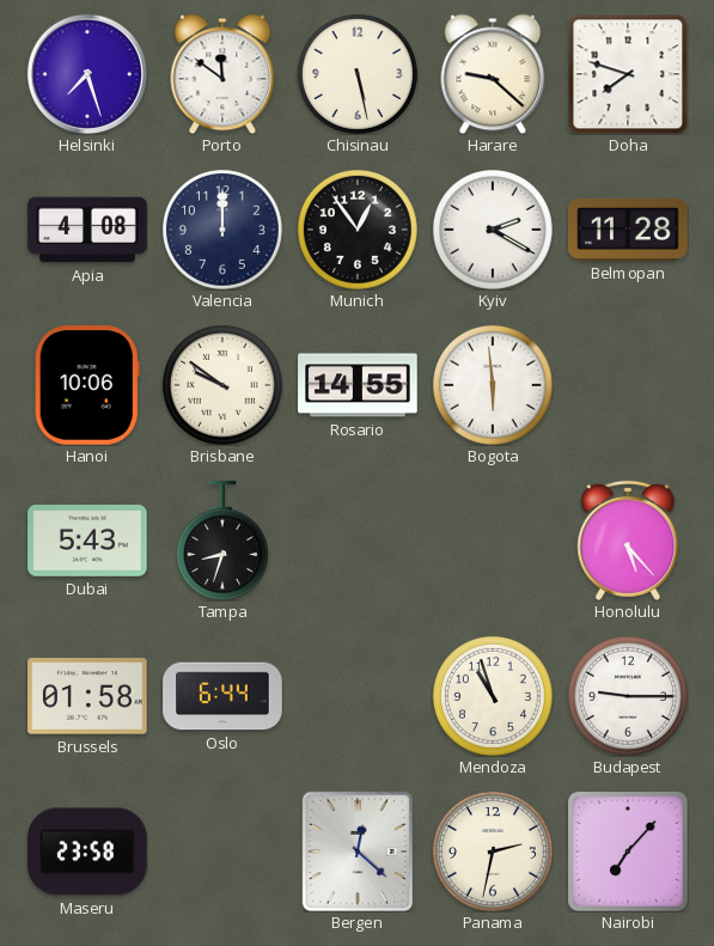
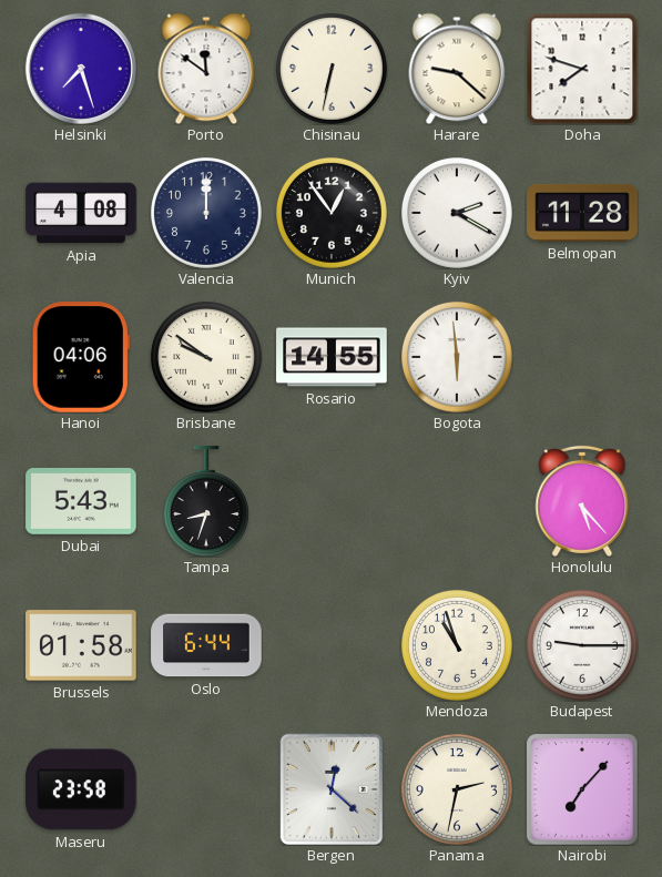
Chisinau: 5:28 -> 6:32
Hanoi: 10:06 -> 04:06
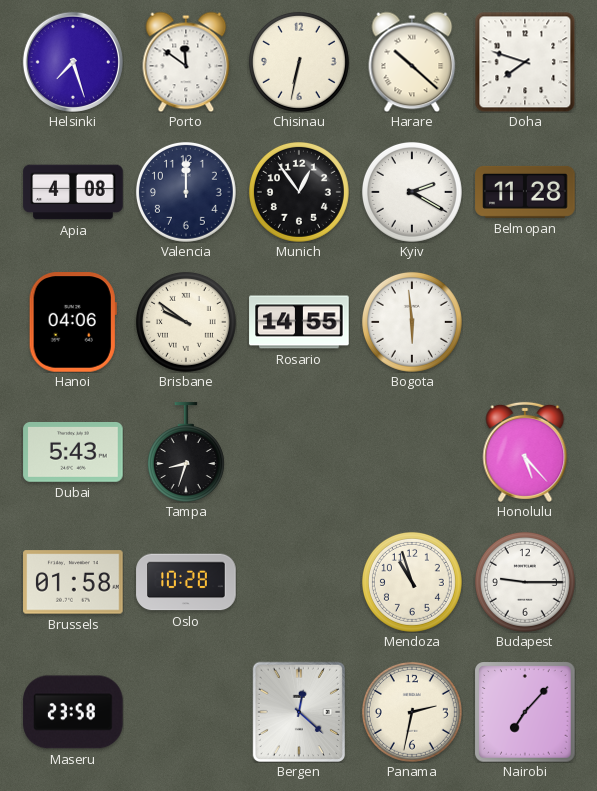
Harare: 9:22 -> 10:22
Oslo: 6:44 -> 10:28
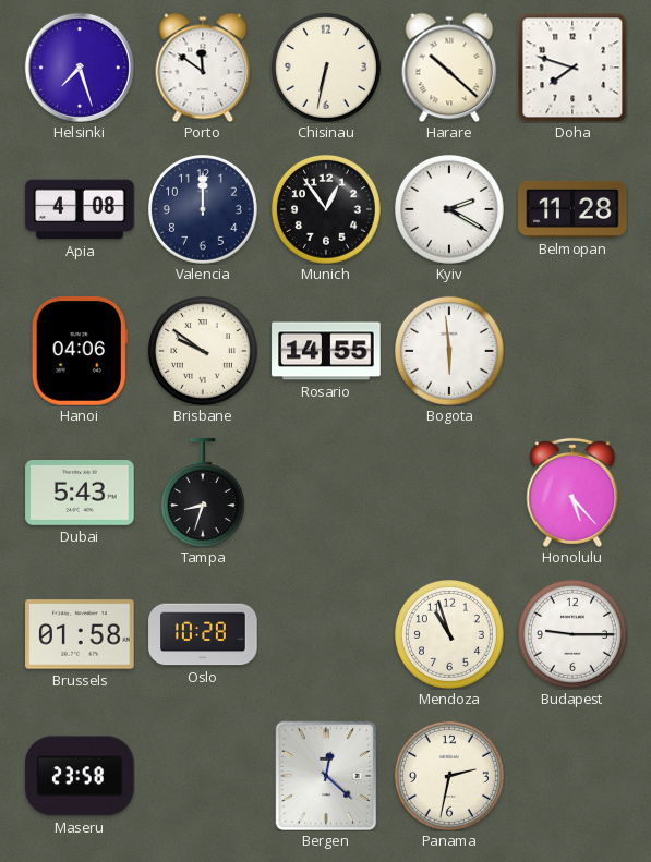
Nairobi: 7:07 -> none
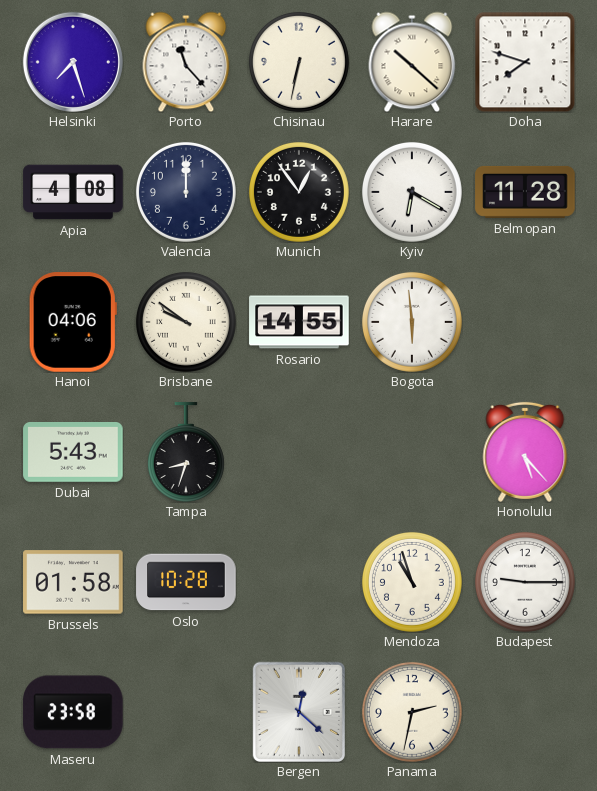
Porto: 11:51 -> 11:23
Kyiv: 2:20 -> 6:20
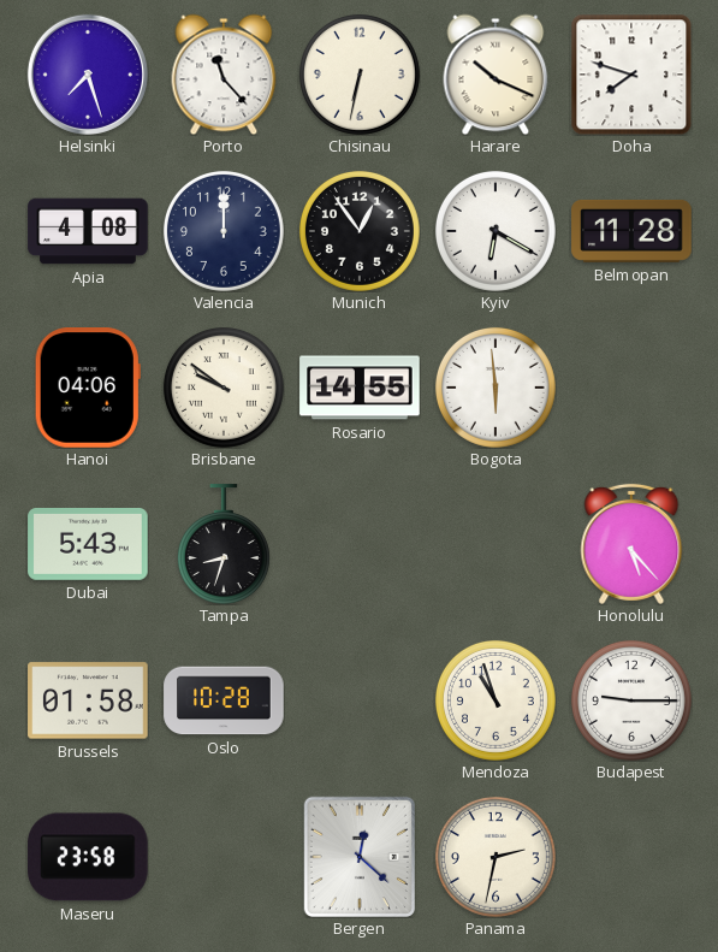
Harare: 10:22 -> 10:19
